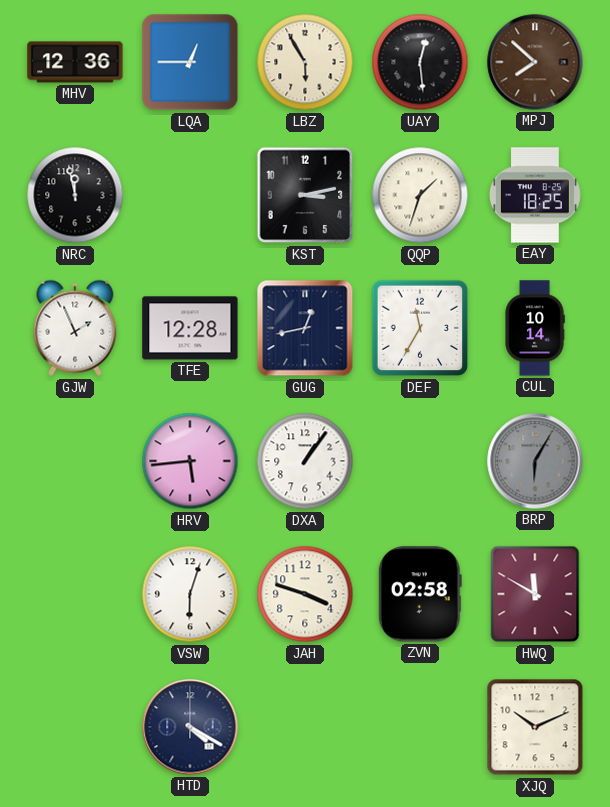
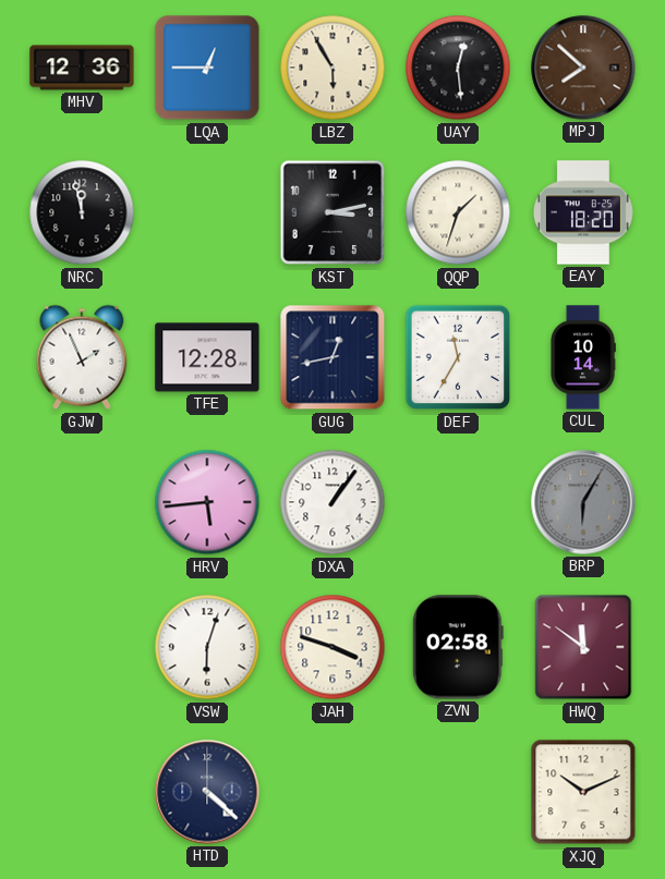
EAY: 18:25 -> 18:20
HWQ: 11:50 -> 11:51
HTD: 4:20 -> 4:22
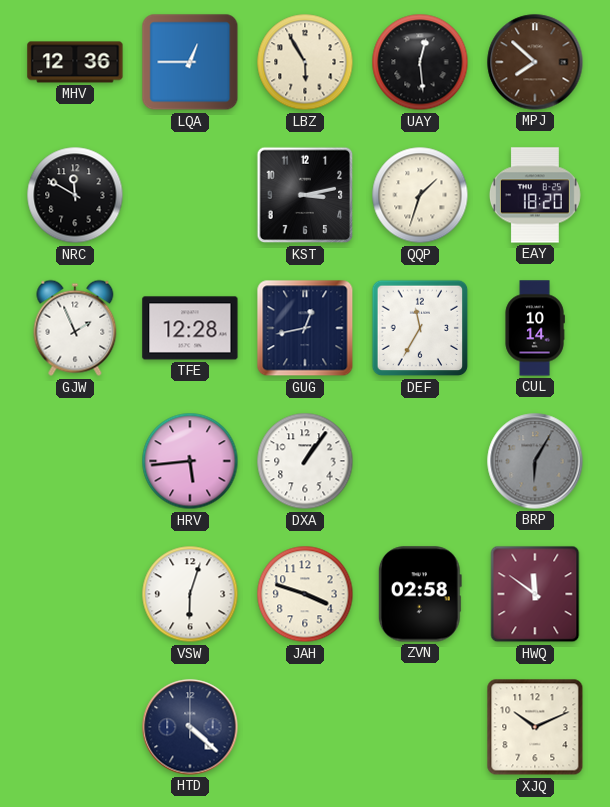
NRC: 11:58 -> 11:50
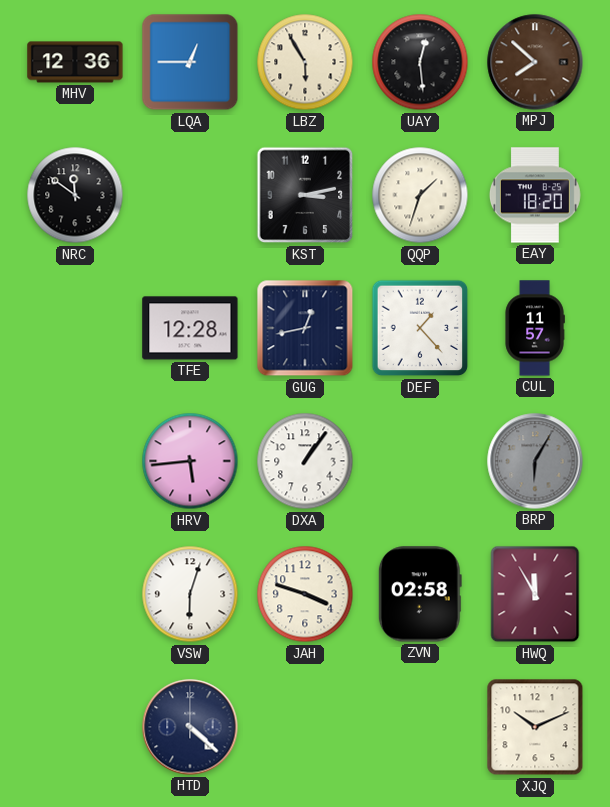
NRC: 11:50 -> 11:51
GJW: 1:56 -> none
DEF: 11:35 -> 1:23
CUL: 10:14 -> 11:57
HWQ: 11:51 -> 11:55
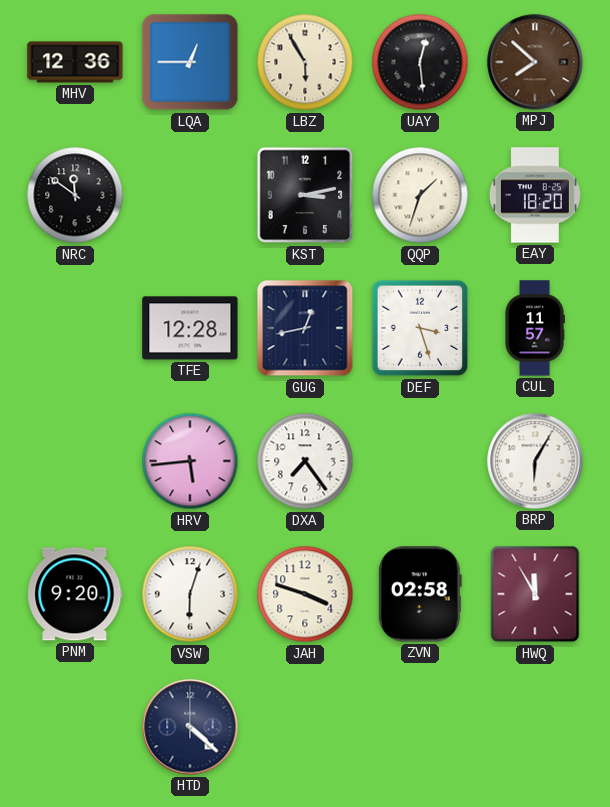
DEF: 1:23 -> 3:27
DXA: 1:06 -> 7:24
BRP dial: grey -> white
PNM: none -> 9:20
XJQ: 10:11 -> none
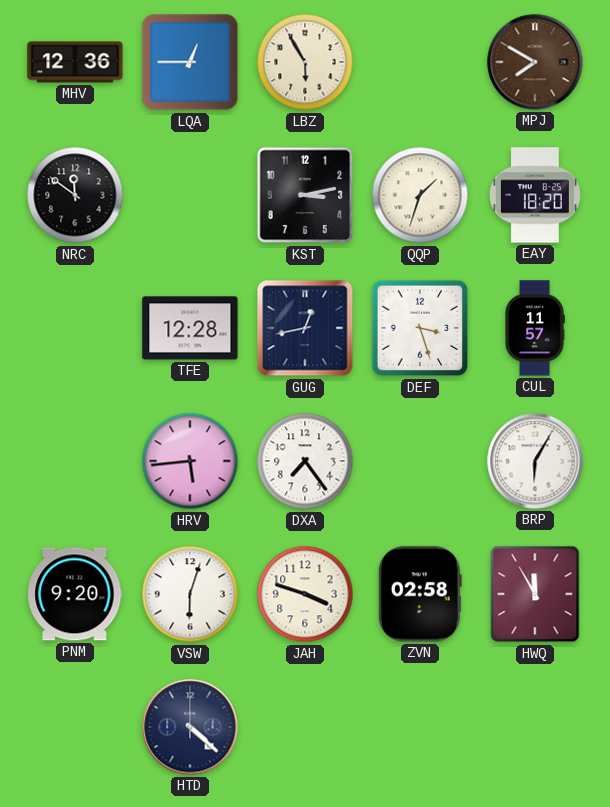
UAY: 12:29 -> none
MPJ: 7:52 -> 7:50
